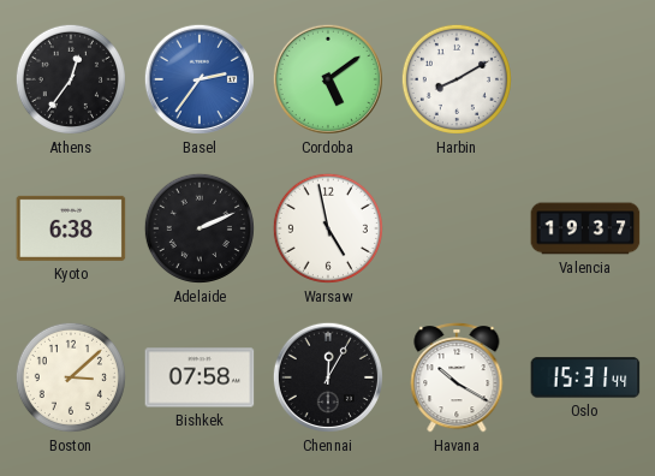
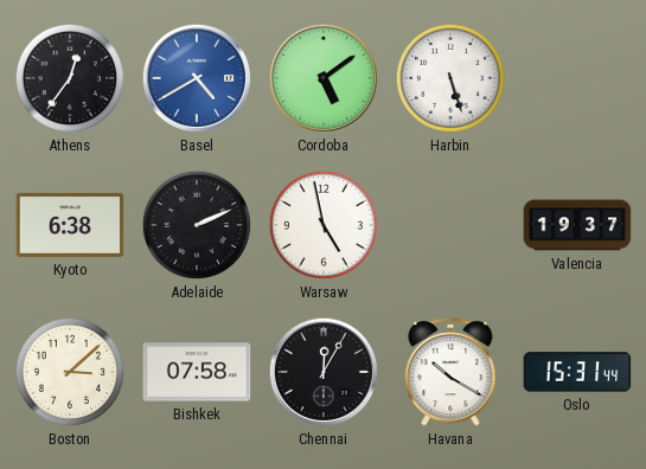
Basel: 2:36 -> 4:40
Harbin: 8:10 -> 5:27
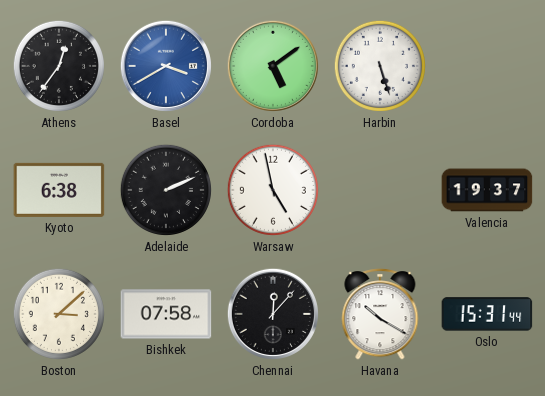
Basel: 4:40 -> 3:40
Chennai: 12:05 -> 12:07
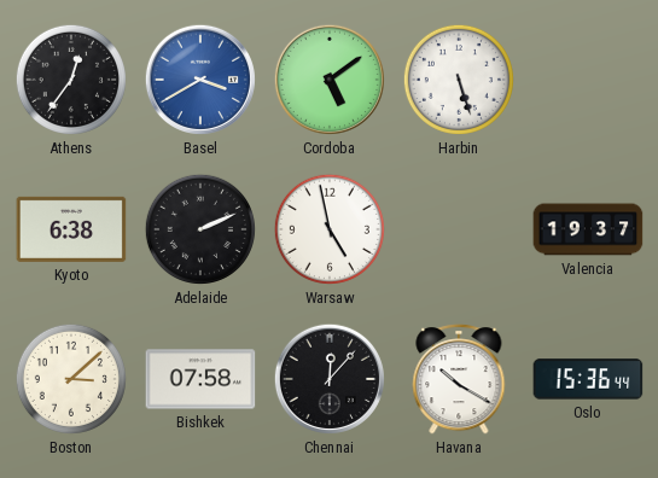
Oslo: 15:31 -> 15:36
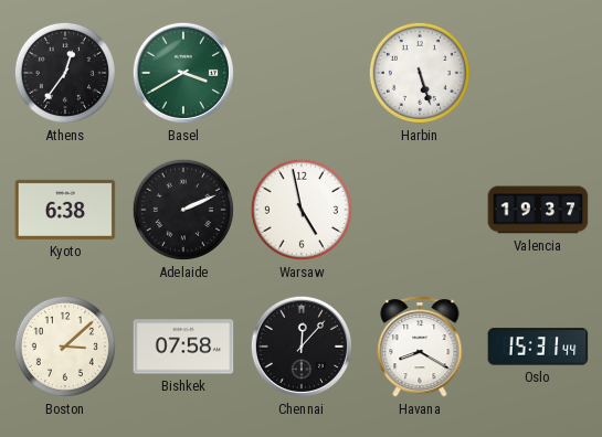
Basel dial: blue -> green
Cordoba: 5:09 -> none
Havana: 10:20 -> 8:20
Oslo: 15:36 -> 15:31
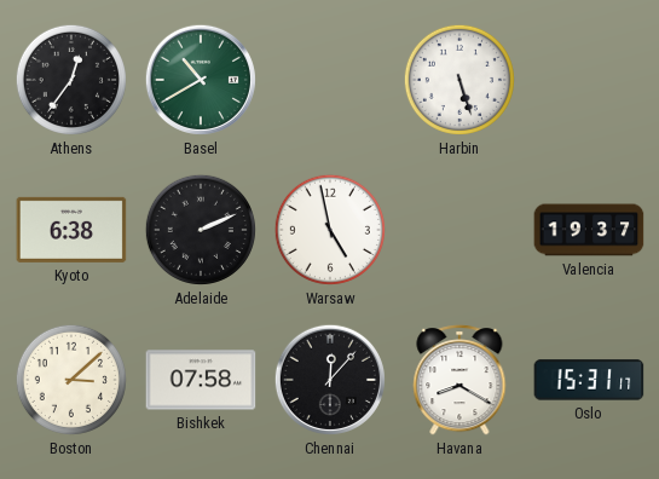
Basel: 3:40 -> 10:40
Oslo: 15:31:44 -> 15:31:17
